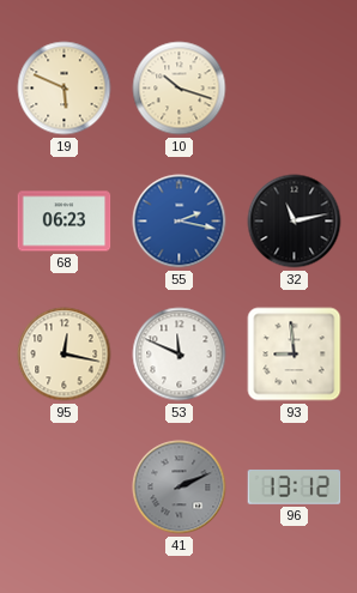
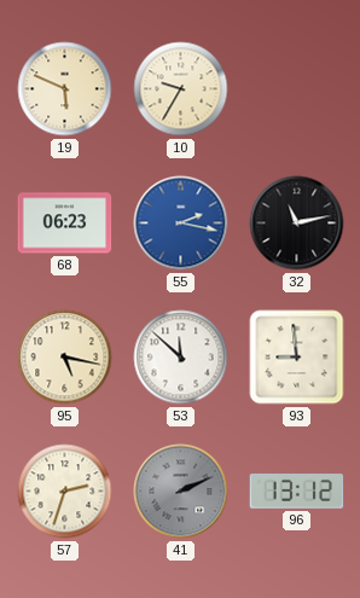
10: 10:18 -> 9:35
95: 12:17 -> 5:17
53: 11:49 -> 11:52
57: none -> 2:33
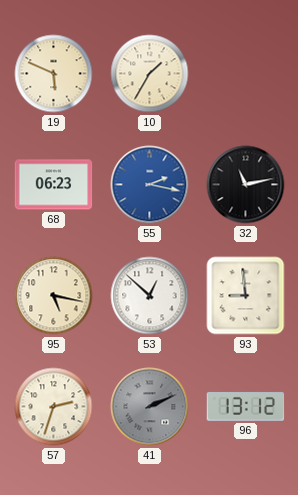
10: 9:35 -> 1:35
53: 11:52 -> 12:52
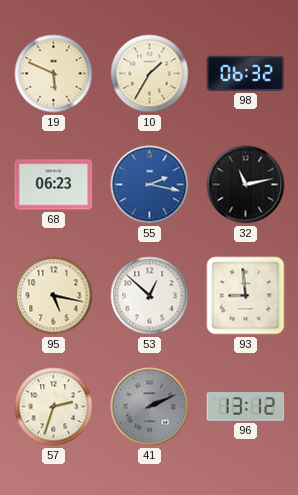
98: none -> 06:32
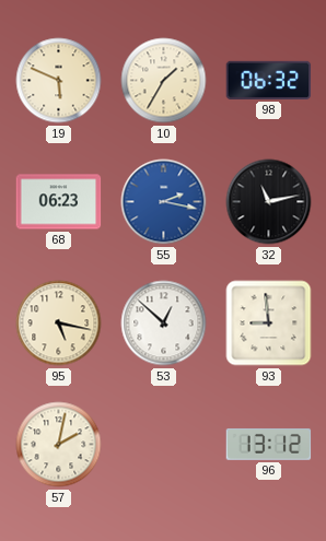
57: 2:33 -> 2:02
41: 2:11 -> none
